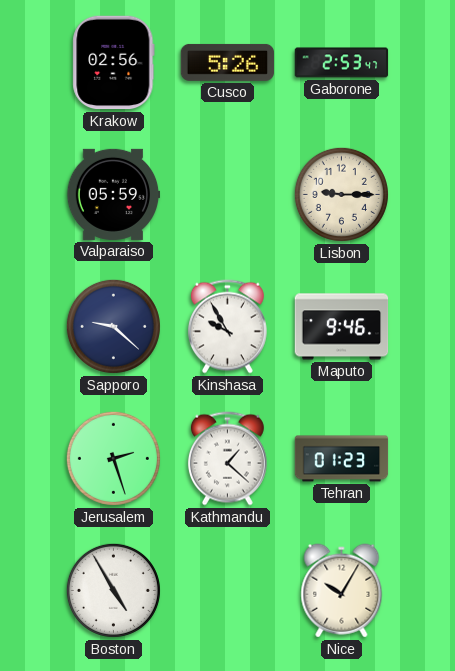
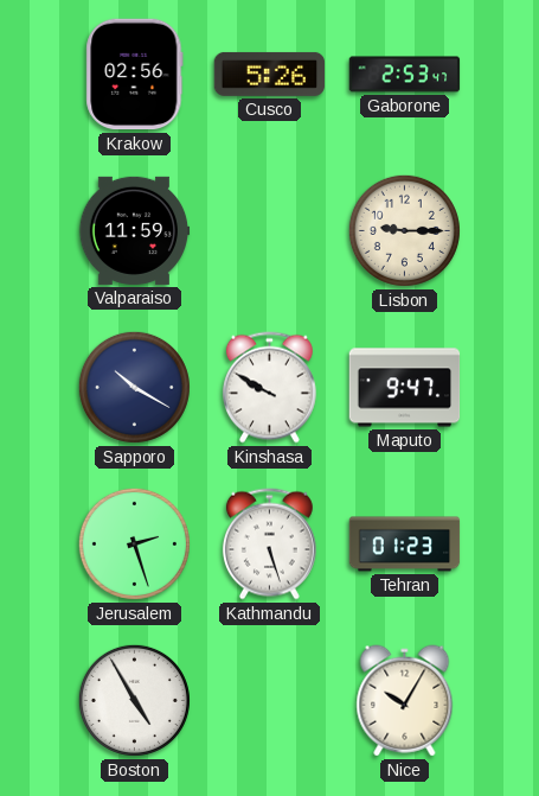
Valparaiso: 05:59 -> 11:59
Sapporo: 9:22 -> 10:20
Kinshasa: 9:55 -> 9:50
Maputo: 9:46 -> 9:47
Kathmandu: 1:22 -> 5:27
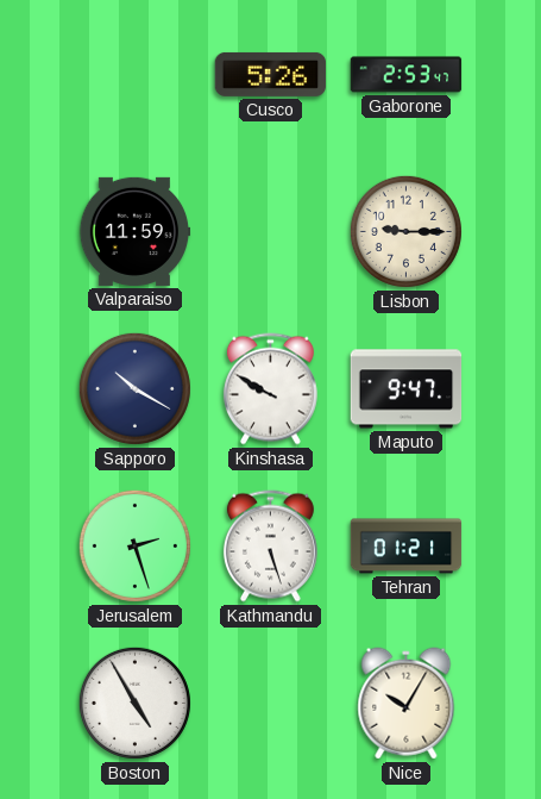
Krakow: 02:56 -> none
Tehran: 01:23 -> 01:21
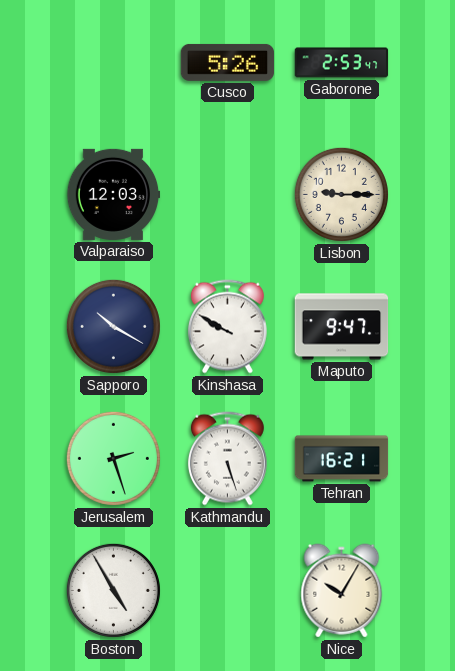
Valparaiso: 11:59 -> 12:03
Tehran: 01:21 -> 16:21
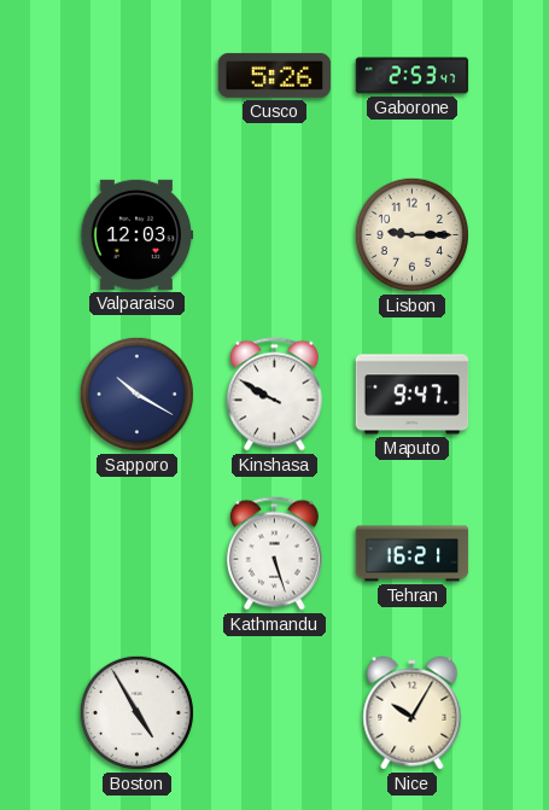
Jerusalem: 2:27 -> none
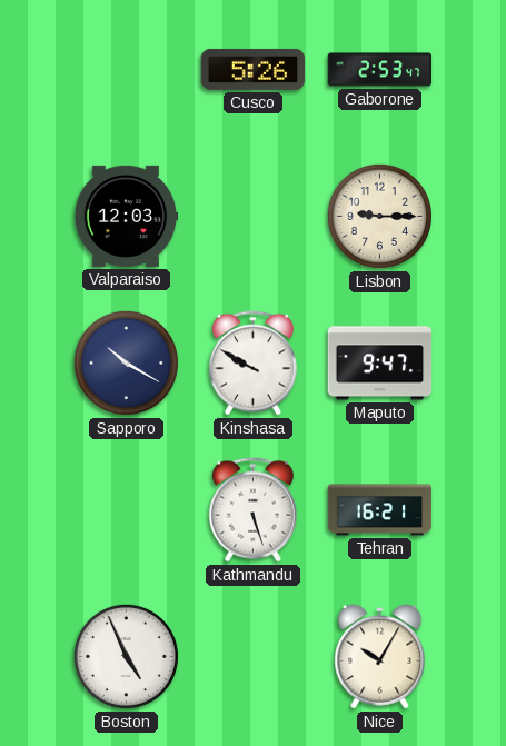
Boston: 4:55 -> 4:56
